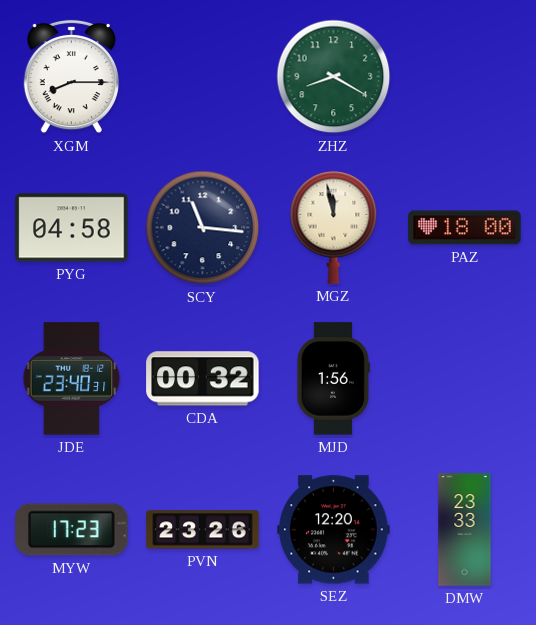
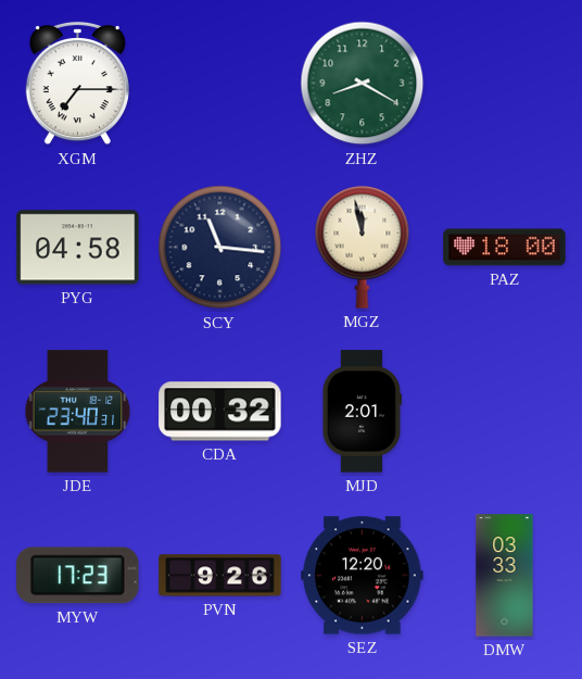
XGM: 8:15 -> 7:15
MJD: 1:56 -> 2:01
PVN: 23:26 -> 9:26
DMW: 23:33 -> 03:33
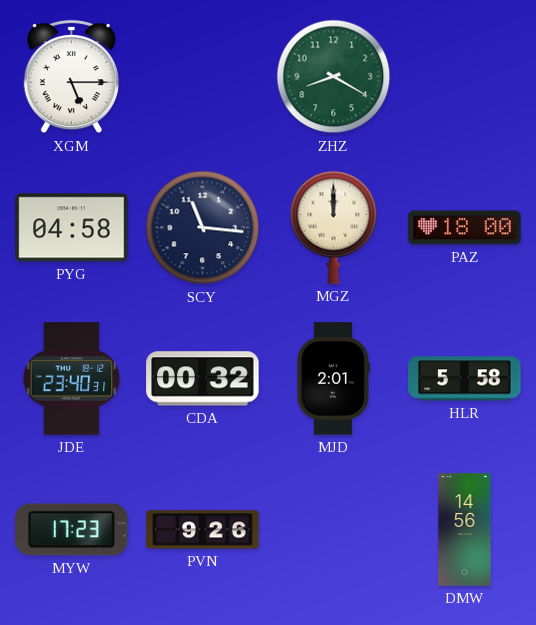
XGM: 7:15 -> 5:15
MGZ: 11:58 -> 12:00
HLR: none -> 5:58
SEZ: 12:20 -> none
DMW: 03:33 -> 14:56
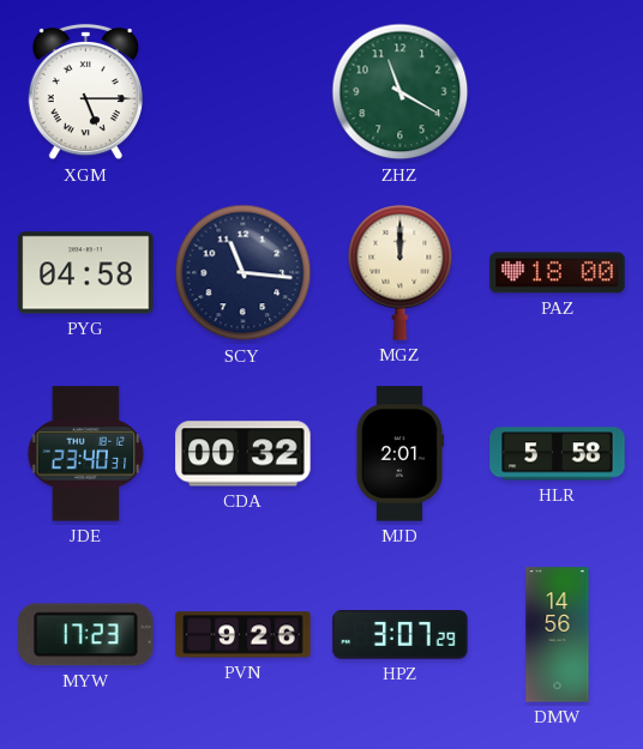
ZHZ: 8:20 -> 11:20
HPZ: none -> 3:07
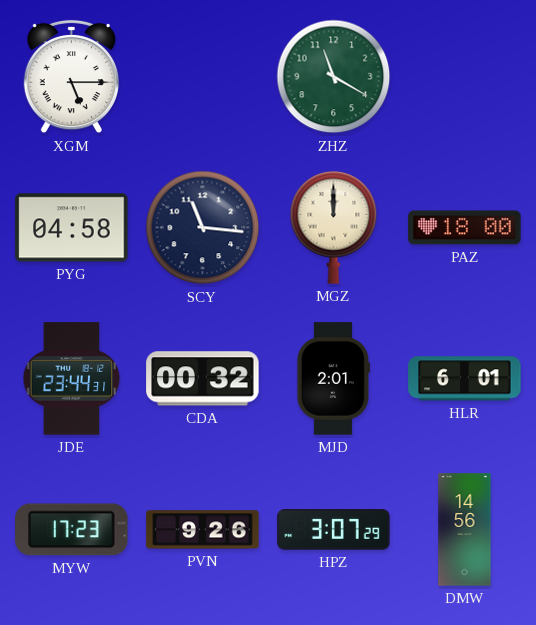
JDE: 23:40 -> 23:44
HLR: 5:58 -> 6:01
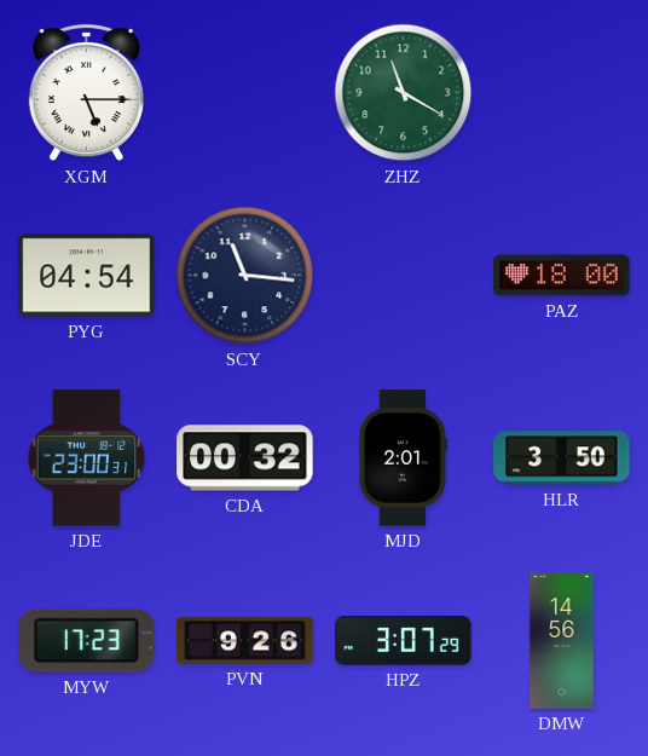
PYG: 04:58 -> 04:54
MGZ: 12:00 -> none
JDE: 23:44 -> 23:00
HLR: 6:01 -> 3:50
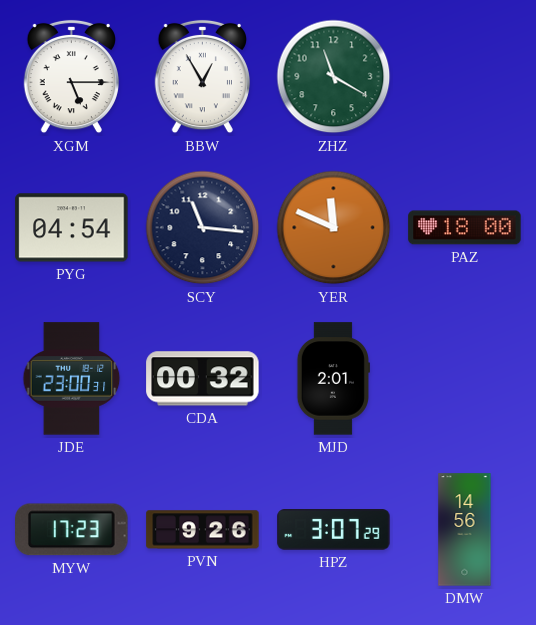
BBW: none -> 12:55
YER: none -> 11:49
HLR: 3:50 -> none
